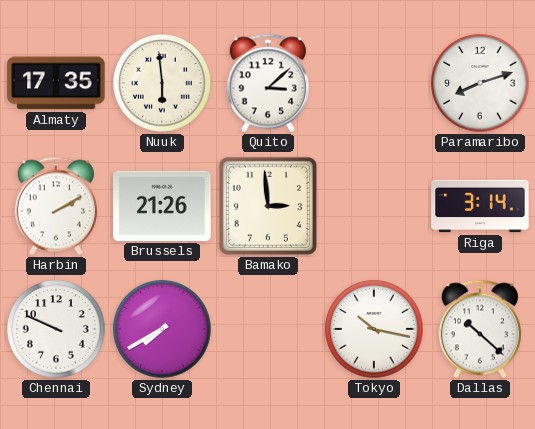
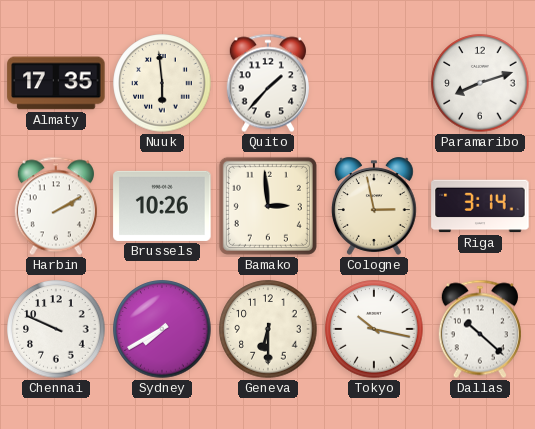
Quito: 3:08 -> 1:37
Brussels: 21:26 -> 10:26
Cologne: none -> 2:58
Geneva: none -> 6:30
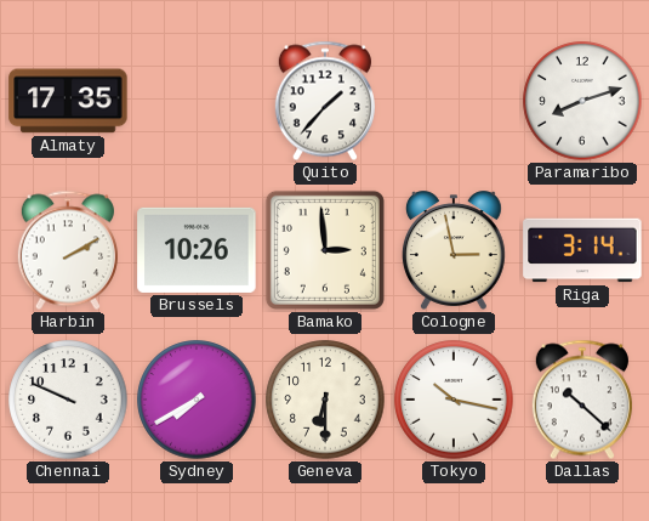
Nuuk: 5:59 -> none
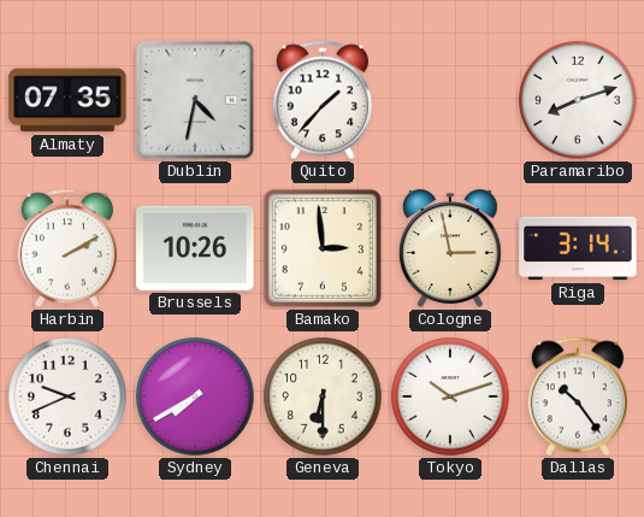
Almaty: 17:35 -> 07:35
Dublin: none -> 4:32
Chennai: 9:49 -> 9:41
Tokyo: 10:17 -> 10:12
Dallas: 10:22 -> 10:24
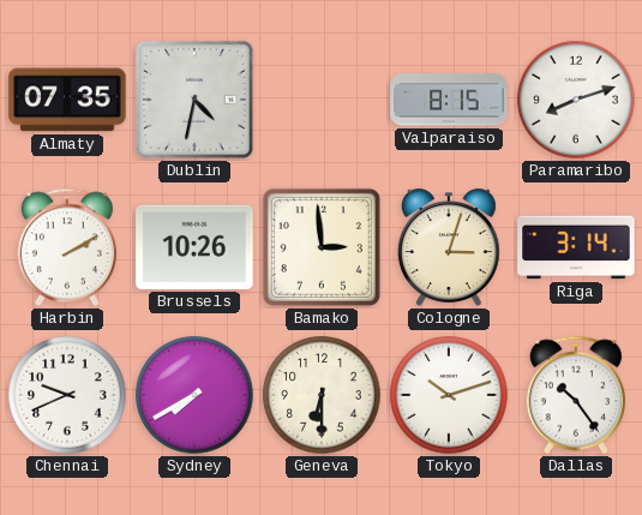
Quito: 1:37 -> none
Valparaiso: none -> 8:15
Cologne: 2:58 -> 3:03
